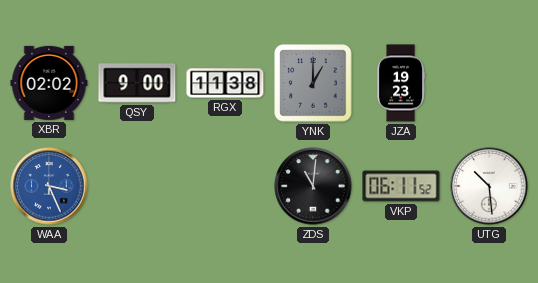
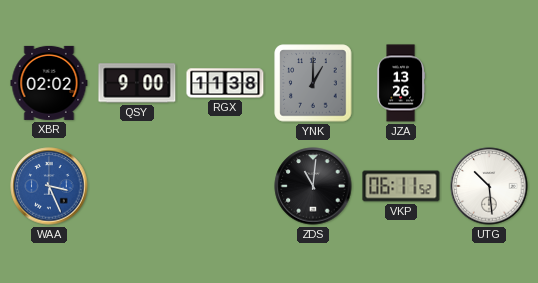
JZA: 19:23 -> 13:26
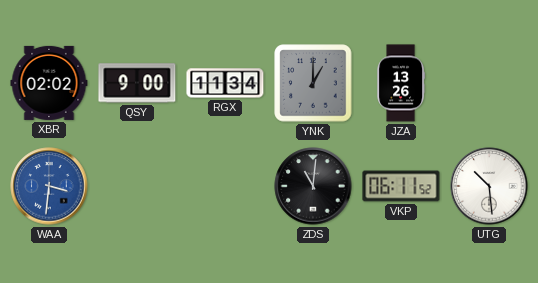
RGX: 11:38 -> 11:34
WAA: 3:26 -> 3:31
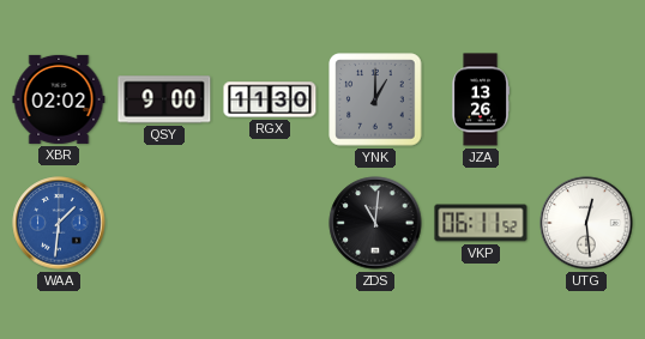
RGX: 11:34 -> 11:30
WAA: 3:31 -> 1:31
UTG: 10:29 -> 12:29
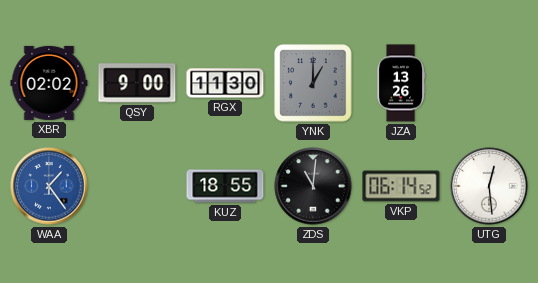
WAA: 1:31 -> 1:24
KUZ: none -> 18:55
VKP: 06:11 -> 06:14
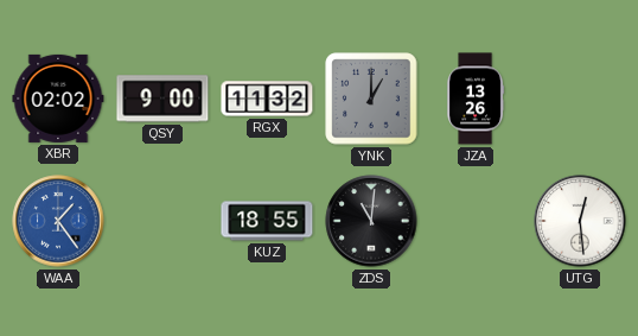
RGX: 11:30 -> 11:32
VKP: 06:14 -> none
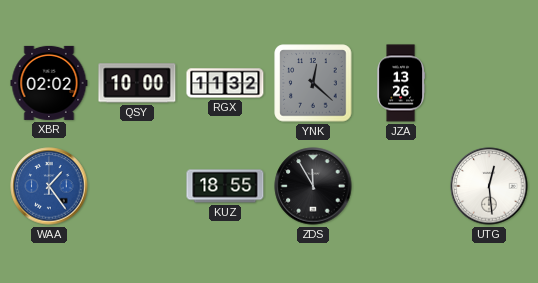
QSY: 9:00 -> 10:00
YNK: 1:00 -> 12:22
ZDS: 11:01 -> 11:55
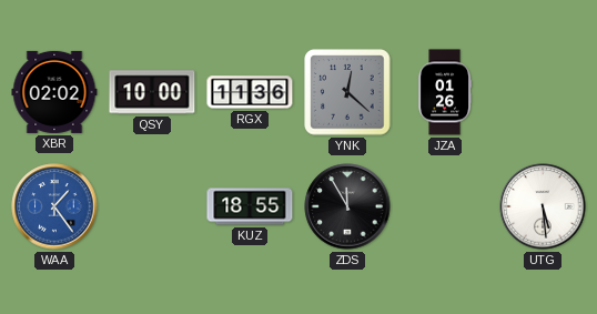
RGX: 11:32 -> 11:36
JZA: 13:26 -> 01:26
UTG: 12:29 -> 5:29
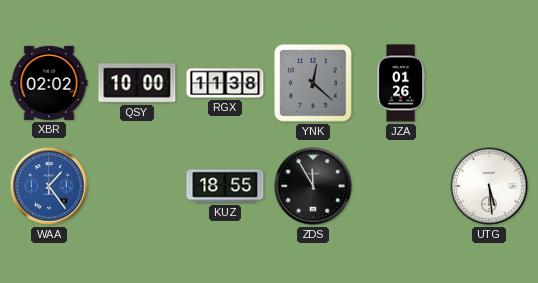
RGX: 11:36 -> 11:38
